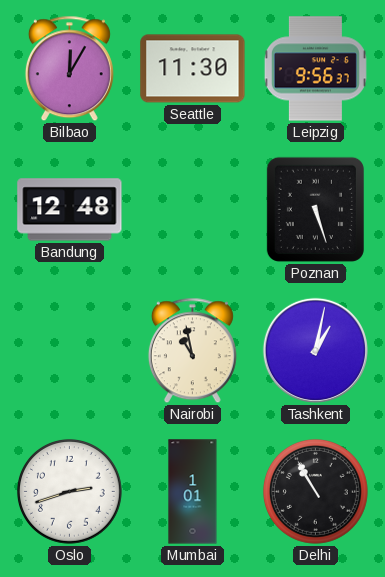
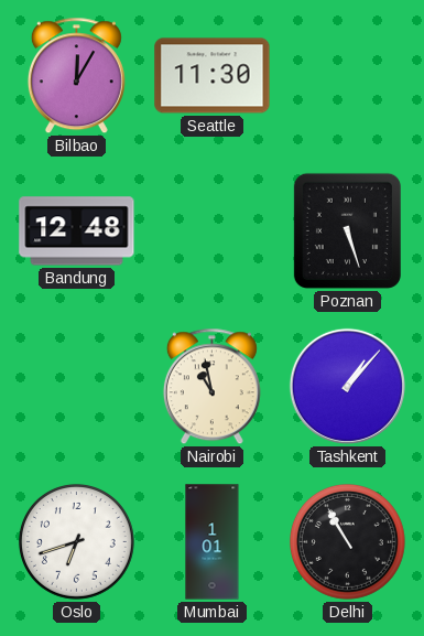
Leipzig: 9:56 -> none
Tashkent: 1:02 -> 1:07
Oslo: 2:42 -> 6:42
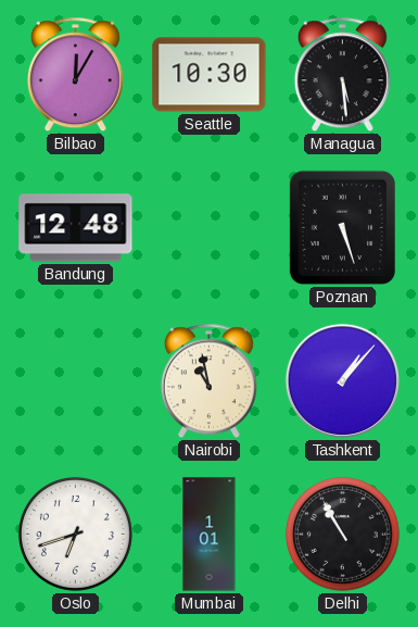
Seattle: 11:30 -> 10:30
Managua: none -> 5:29
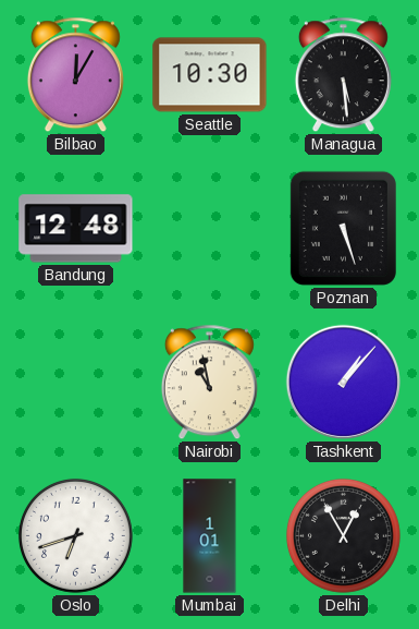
Delhi: 10:55 -> 12:55
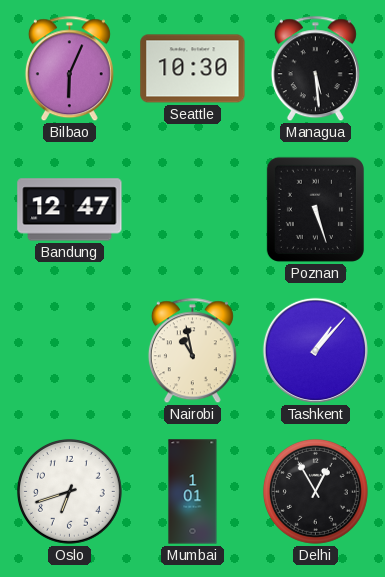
Bilbao: 12:05 -> 6:04
Bandung: 12:48 -> 12:47
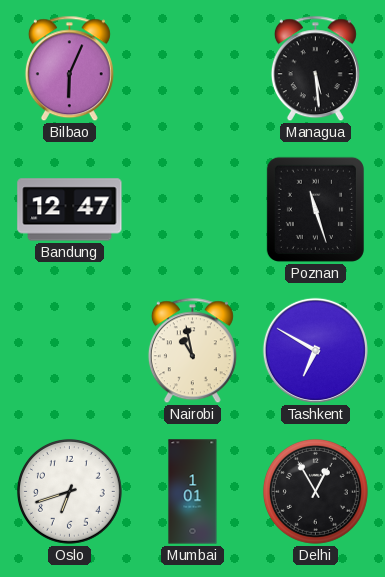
Seattle: 10:30 -> none
Poznan: 5:27 -> 11:27
Tashkent: 1:07 -> 6:50
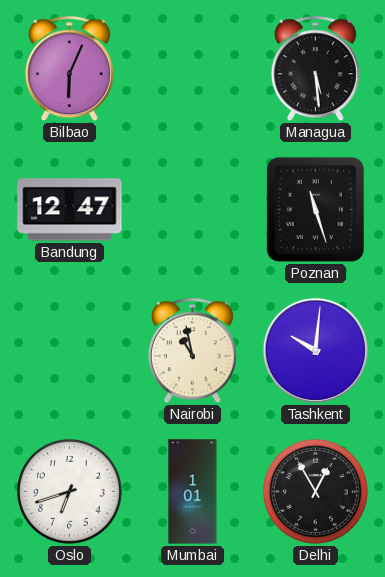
Tashkent: 6:50 -> 10:01
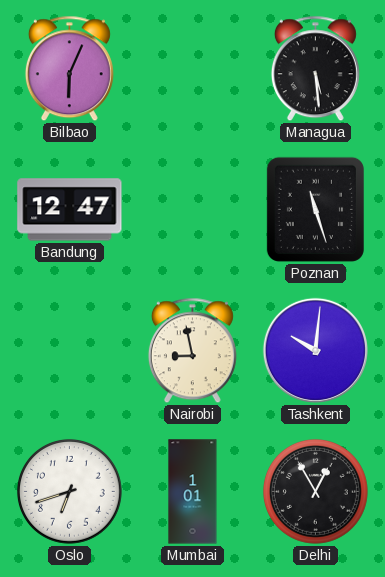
Nairobi: 10:58 -> 8:58
